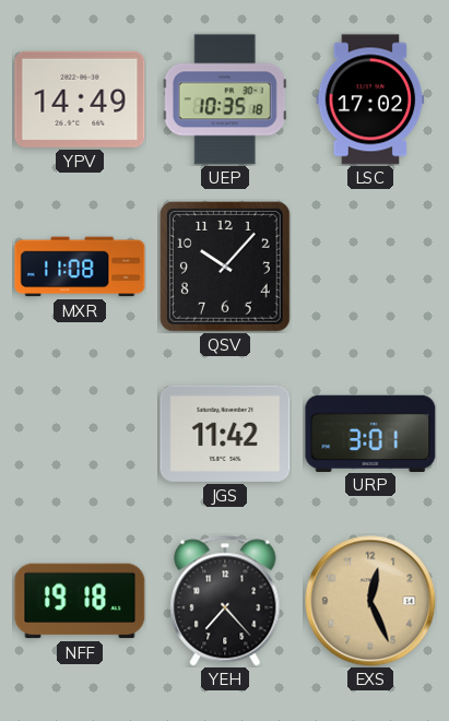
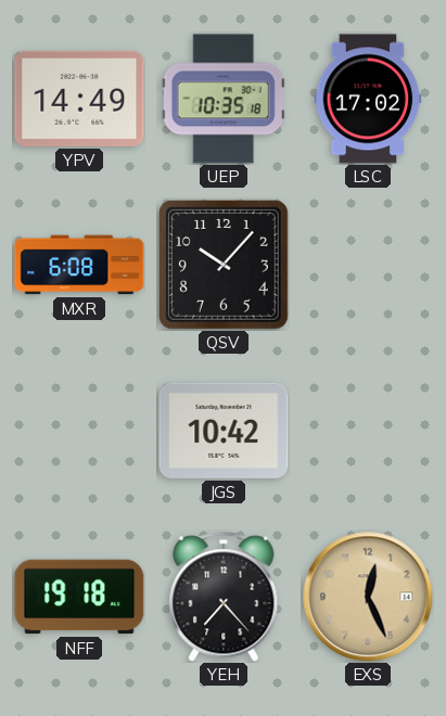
MXR: 11:08 -> 6:08
JGS: 11:42 -> 10:42
URP: 3:01 -> none
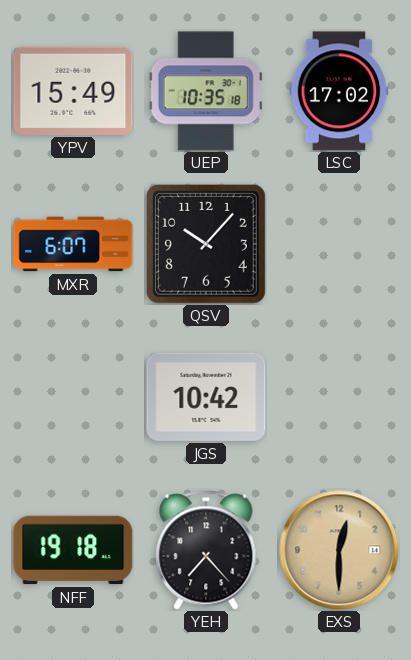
YPV: 14:49 -> 15:49
MXR: 6:08 -> 6:07
EXS: 12:26 -> 12:30
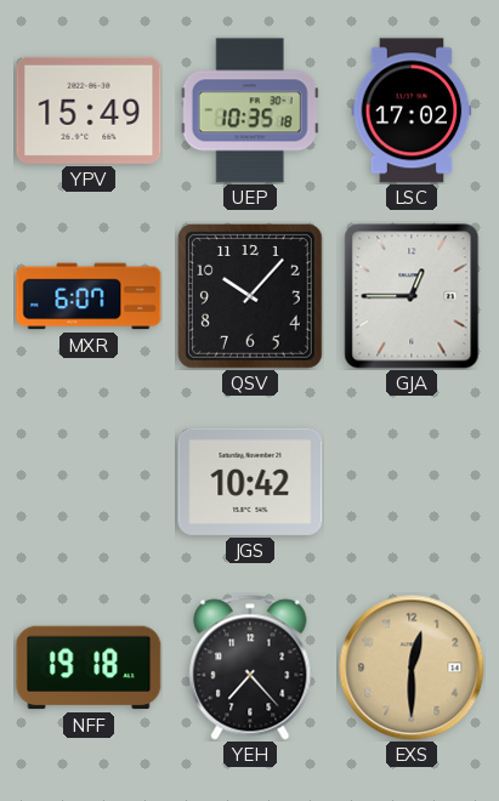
GJA: none -> 12:45
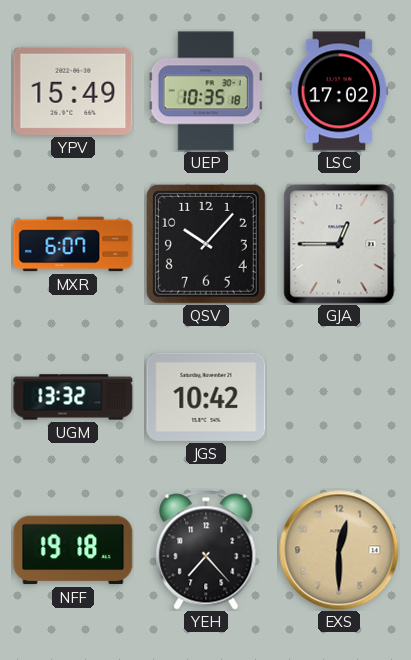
UGM: none -> 13:32
